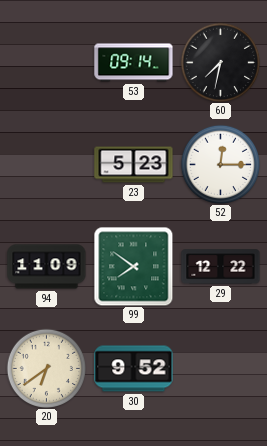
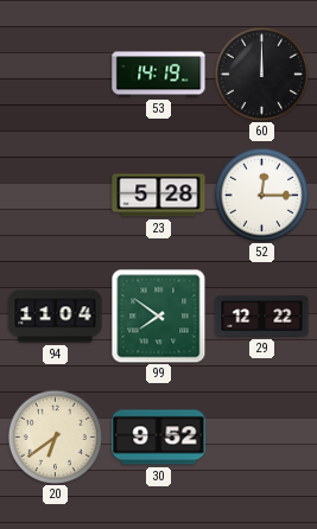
53: 09:14 -> 14:19
60: 7:32 -> 12:00
23: 5:23 -> 5:28
94: 11:09 -> 11:04
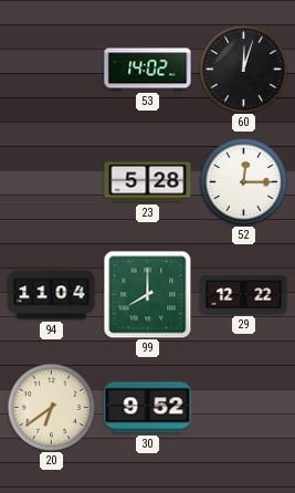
53: 14:19 -> 14:02
60: 12:00 -> 12:03
99: 7:51 -> 8:00
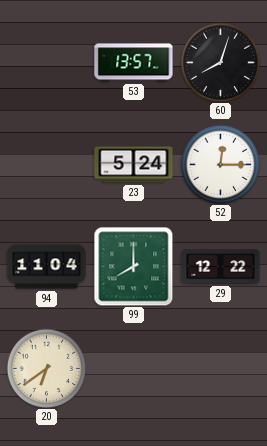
53: 14:02 -> 13:57
60: 12:03 -> 8:03
23: 5:28 -> 5:24
30: 9:52 -> none
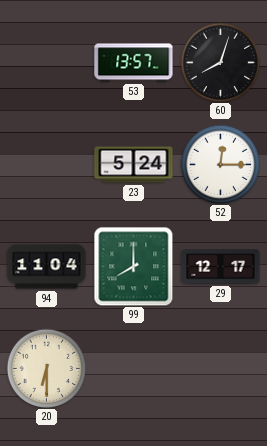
29: 12:22 -> 12:17
20: 6:39 -> 6:30
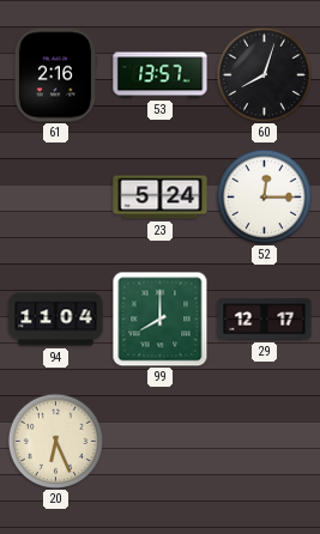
61: none -> 2:16
20: 6:30 -> 6:26
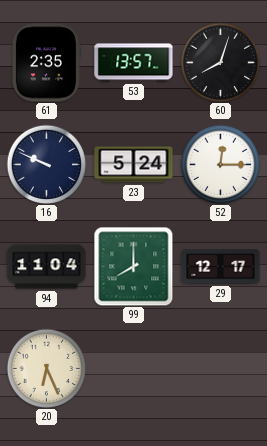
61: 2:16 -> 2:35
16: none -> 9:49
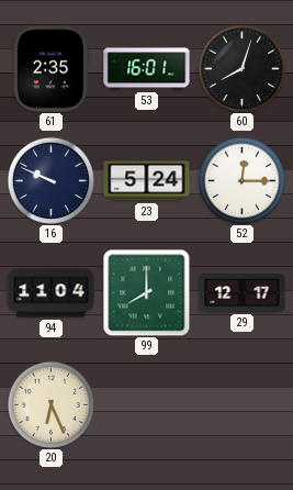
53: 13:57 -> 16:01
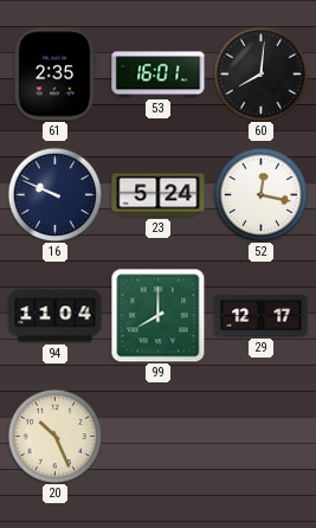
60: 8:03 -> 8:01
52: 12:15 -> 12:17
20: 6:26 -> 10:26
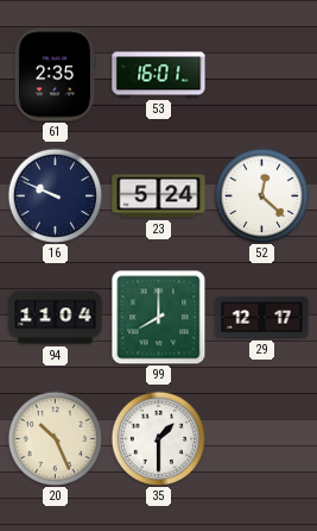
60: 8:01 -> none
52: 12:17 -> 12:22
35: none -> 1:30
